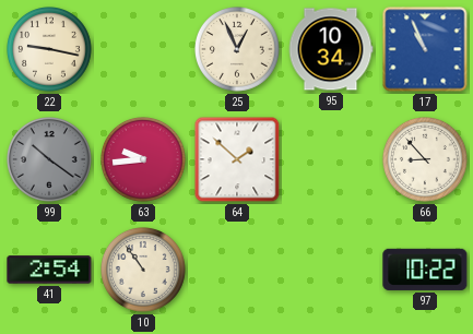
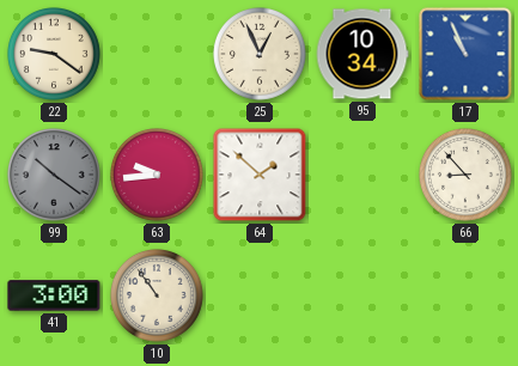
22: 9:17 -> 9:21
41: 2:54 -> 3:00
97: 10:22 -> none
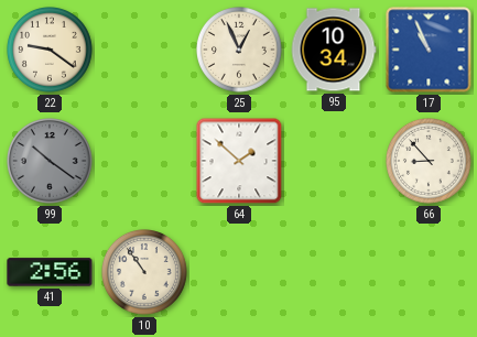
63: 9:44 -> none
41: 3:00 -> 2:56
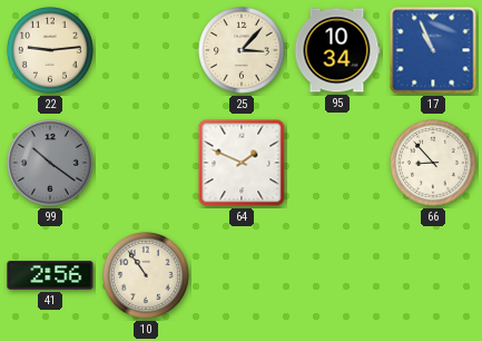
22: 9:21 -> 9:14
25: 12:56 -> 3:07
64: 1:52 -> 1:49
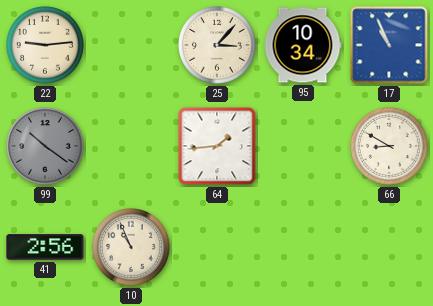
64: 1:49 -> 1:44
66: 8:53 -> 8:50
10: 10:54 -> 10:56
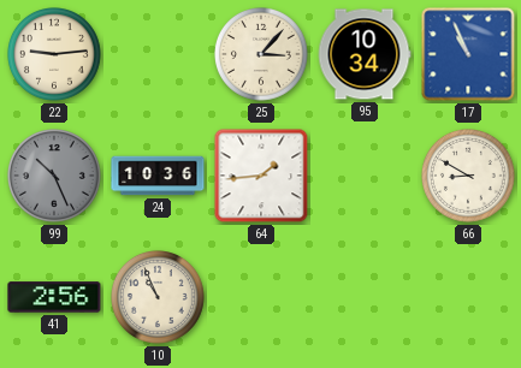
99: 10:21 -> 10:26
24: none -> 10:36
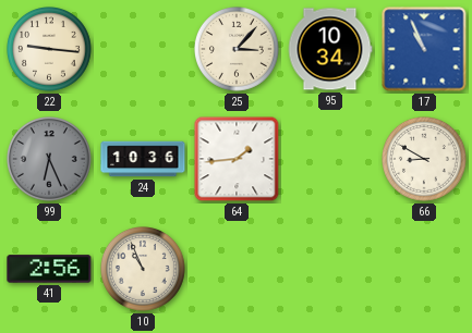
22: 9:14 -> 9:16
99: 10:26 -> 6:26
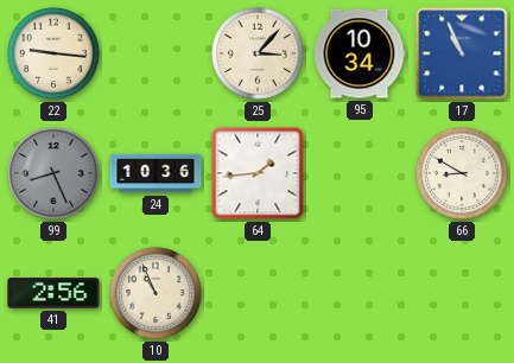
99: 6:26 -> 8:26
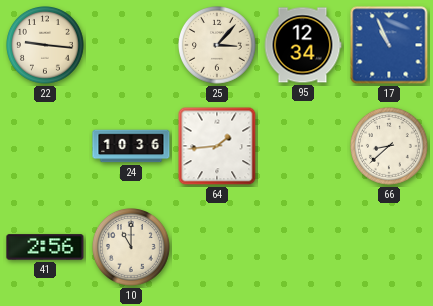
95: 10:34 -> 12:34
99: 8:26 -> none
66: 8:50 -> 8:38
10: 10:56 -> 11:00
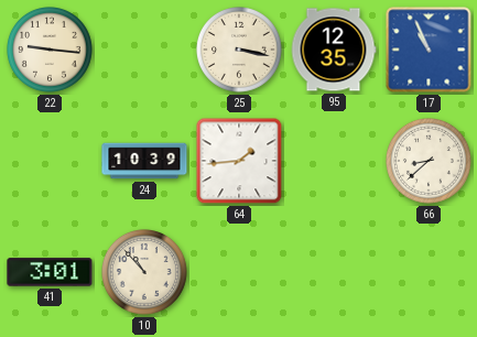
25: 3:07 -> 3:17
95: 12:34 -> 12:35
24: 10:36 -> 10:39
41: 2:56 -> 3:01
10: 11:00 -> 10:53
